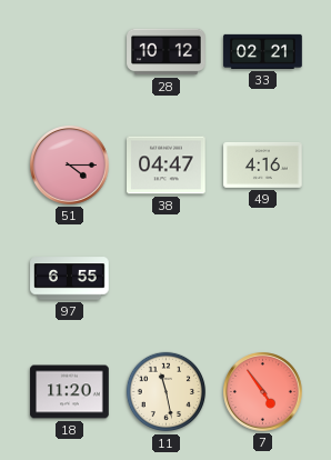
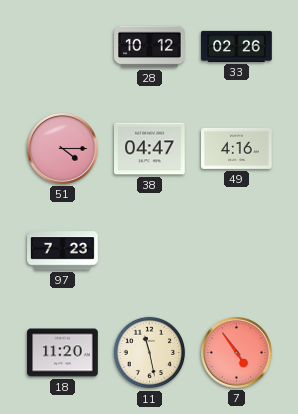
33: 02:21 -> 02:26
97: 6:55 -> 7:23
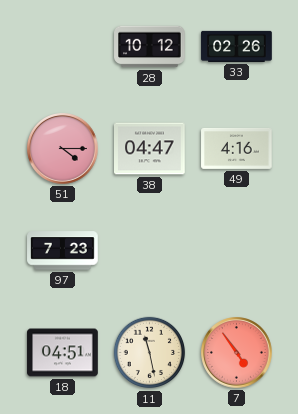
18: 11:20 -> 04:51
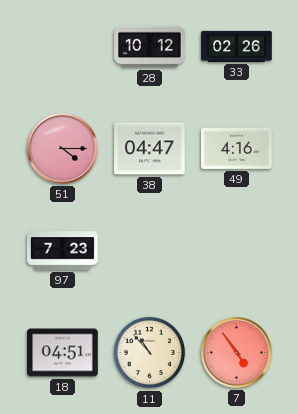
11: 11:28 -> 10:53
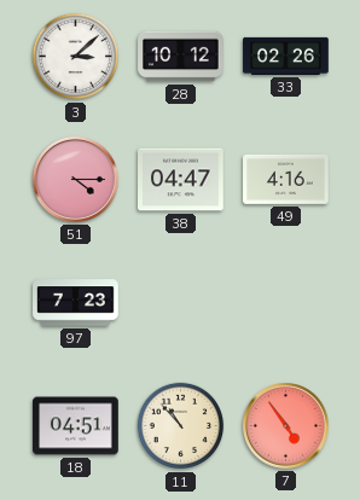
3: none -> 3:08
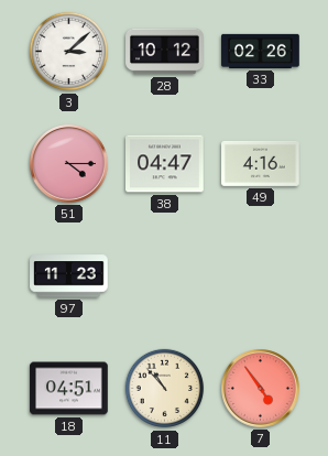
97: 7:23 -> 11:23
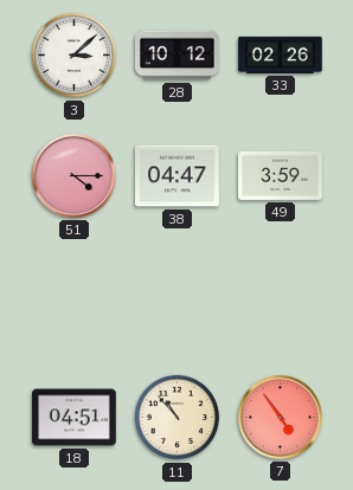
49: 4:16 -> 3:59
97: 11:23 -> none
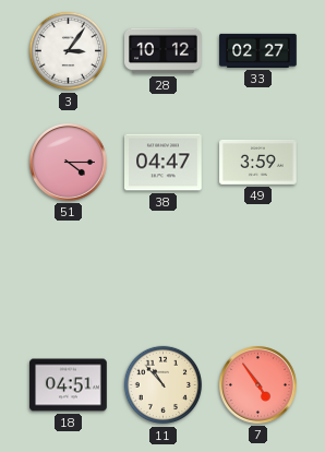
3: 3:08 -> 3:06
33: 02:26 -> 02:27
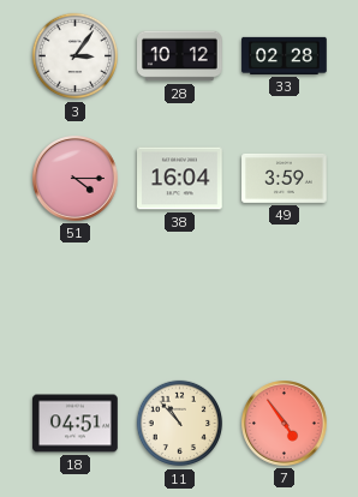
33: 02:27 -> 02:28
38: 04:47 -> 16:04
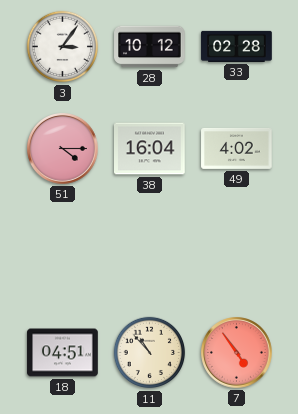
49: 3:59 -> 4:02
